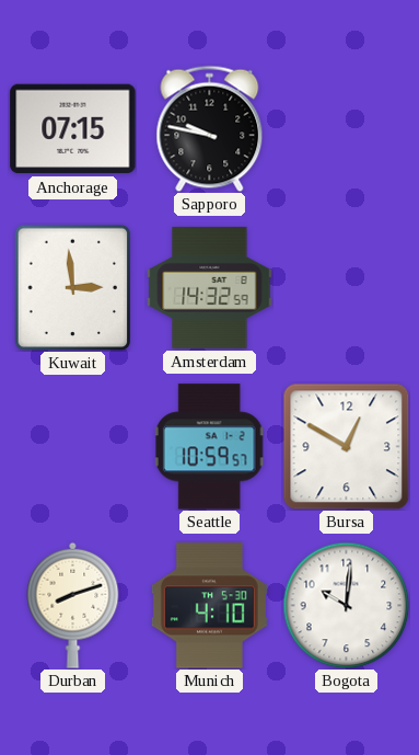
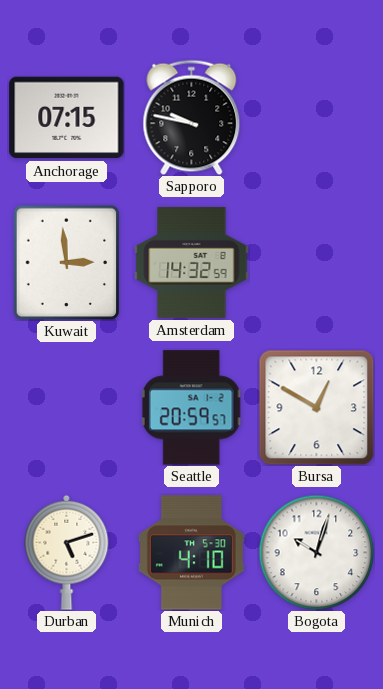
Seattle: 10:59 -> 20:59
Durban: 8:12 -> 5:12
Bogota: 10:01 -> 10:03
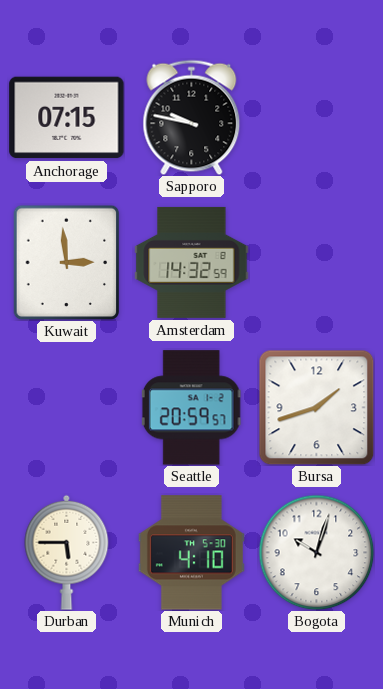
Bursa: 12:50 -> 1:42
Durban: 5:12 -> 5:45
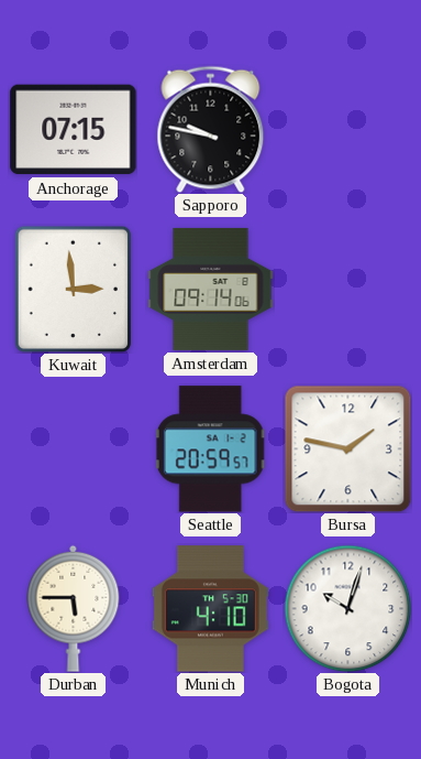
Amsterdam: 14:32 -> 09:14
Bursa: 1:42 -> 1:47
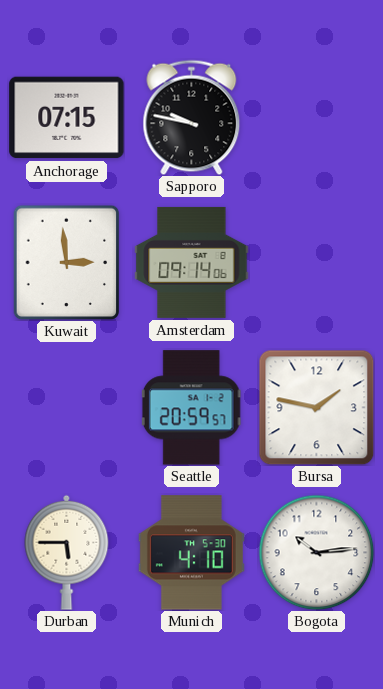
Bogota: 10:03 -> 10:14
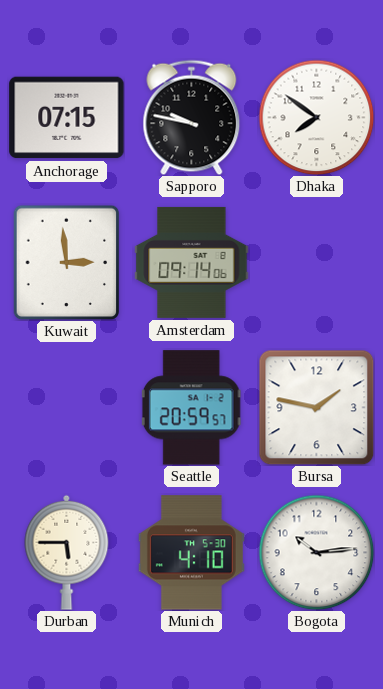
Dhaka: none -> 7:51
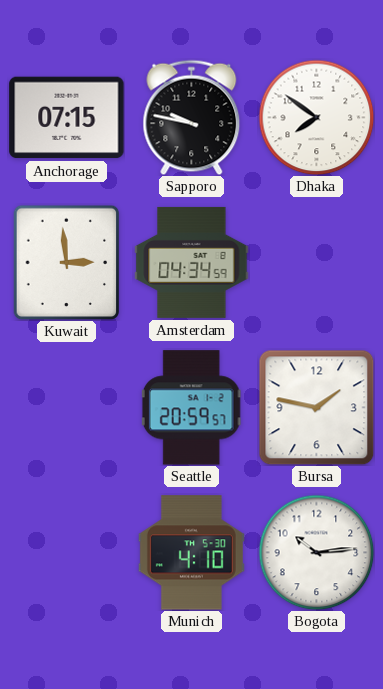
Amsterdam: 09:14 -> 04:34
Durban: 5:45 -> none
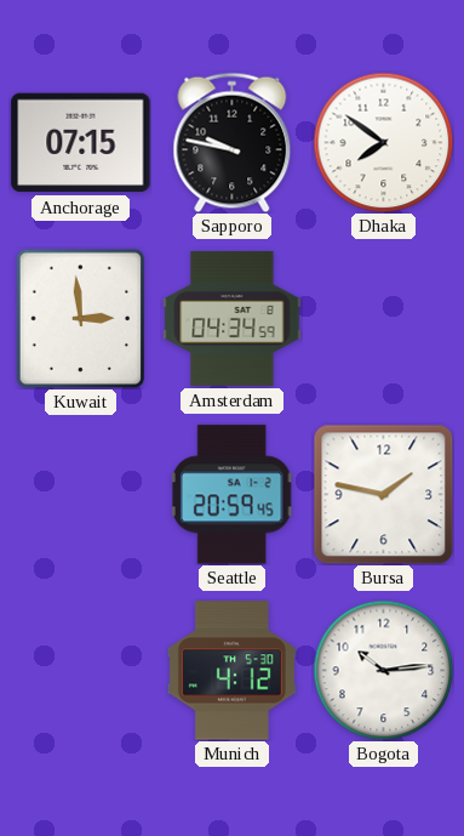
Seattle: 20:59:57 -> 20:59:45
Munich: 4:10 -> 4:12
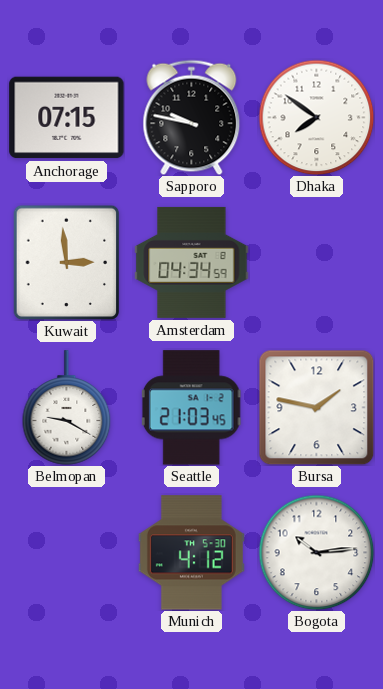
Belmopan: none -> 9:20
Seattle: 20:59 -> 21:03
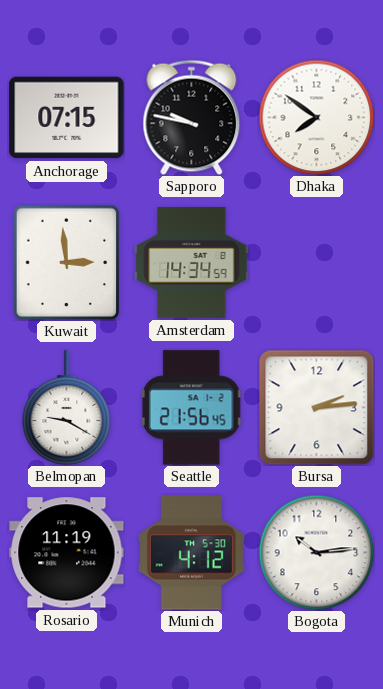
Amsterdam: 04:34 -> 14:34
Seattle: 21:03 -> 21:56
Bursa: 1:47 -> 2:14
Rosario: none -> 11:19
